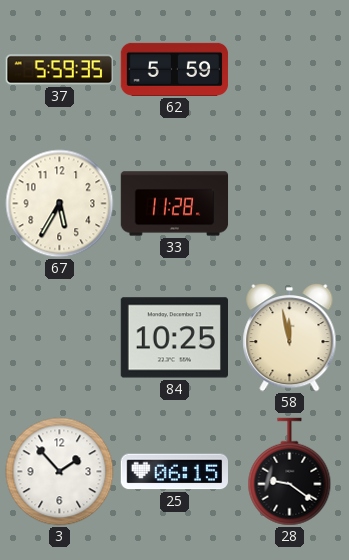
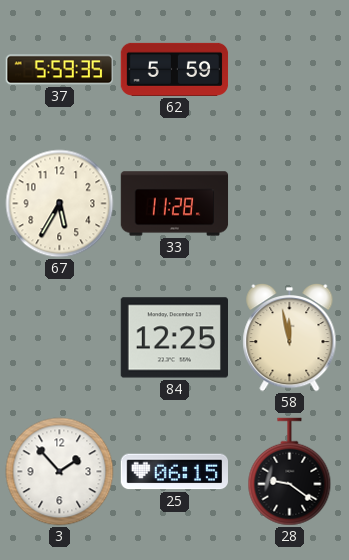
84: 10:25 -> 12:25
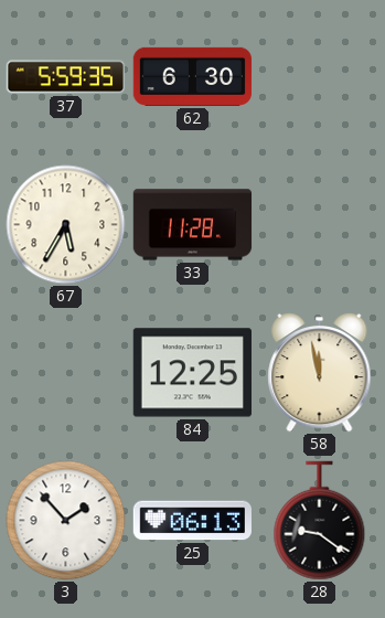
62: 5:59 -> 6:30
25: 06:15 -> 06:13
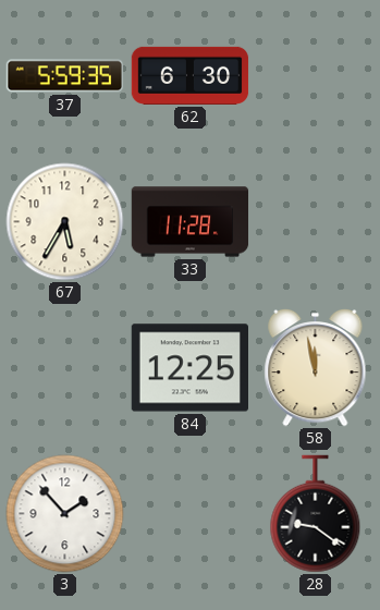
25: 06:13 -> none
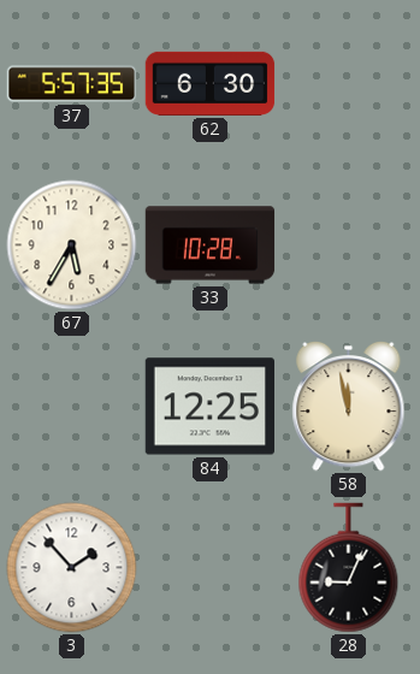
37: 5:59 -> 5:57
33: 11:28 -> 10:28
28: 9:21 -> 9:04
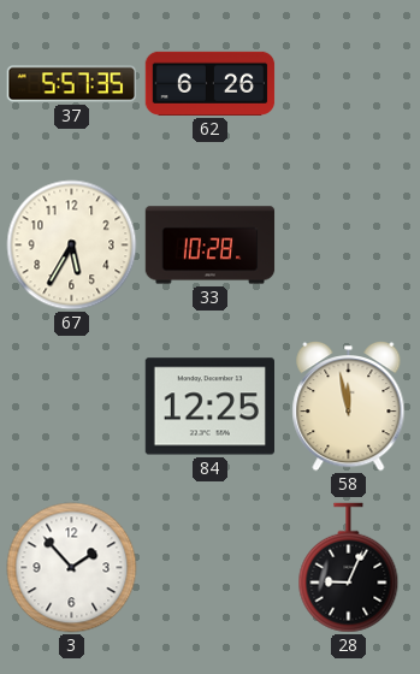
62: 6:30 -> 6:26
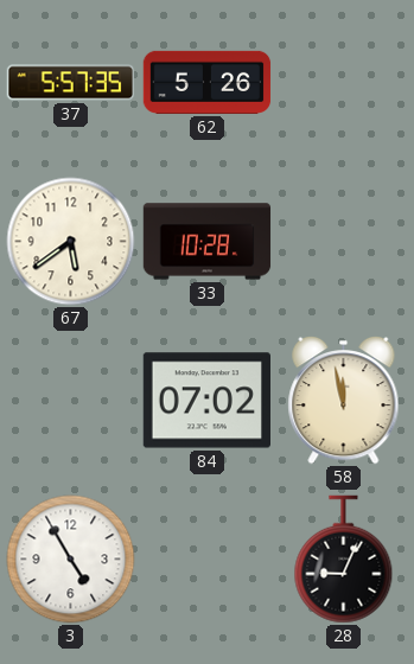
62: 6:26 -> 5:26
67: 5:35 -> 5:39
84: 12:25 -> 07:02
3: 1:53 -> 4:55
